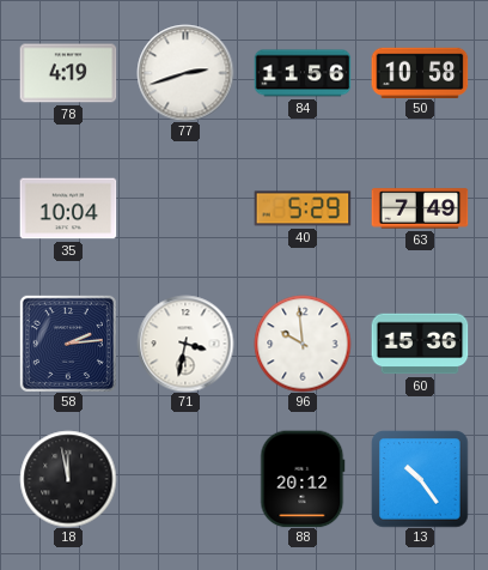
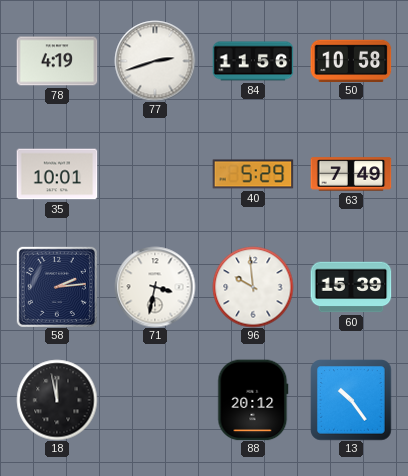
35: 10:04 -> 10:01
60: 15:36 -> 15:39
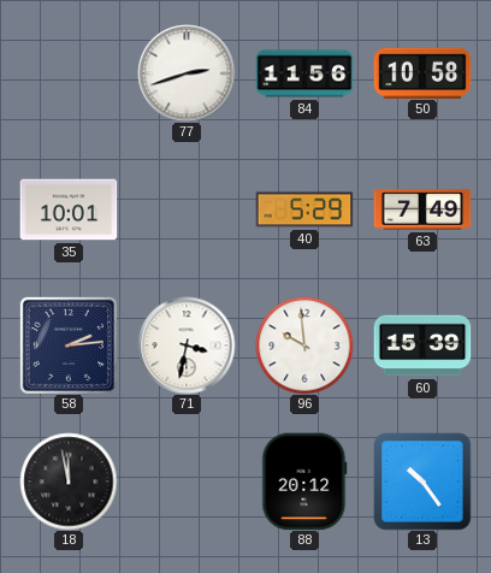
78: 4:19 -> none
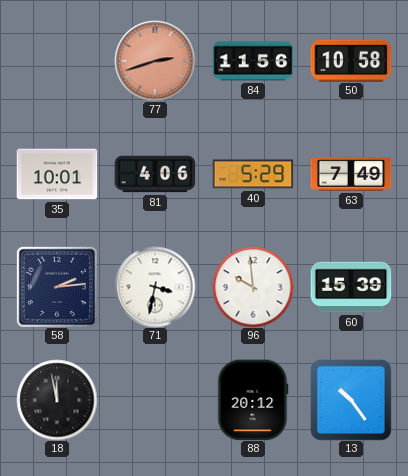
77 dial: white -> salmon
81: none -> 4:06
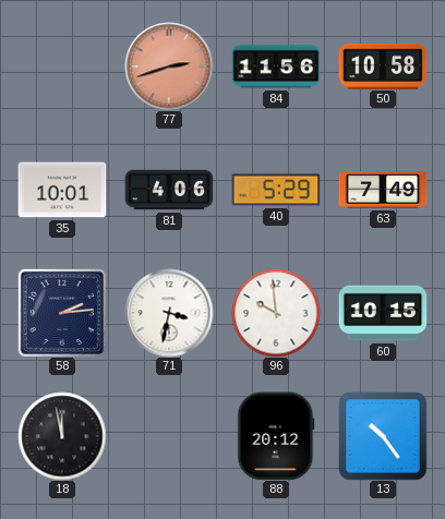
60: 15:39 -> 10:15
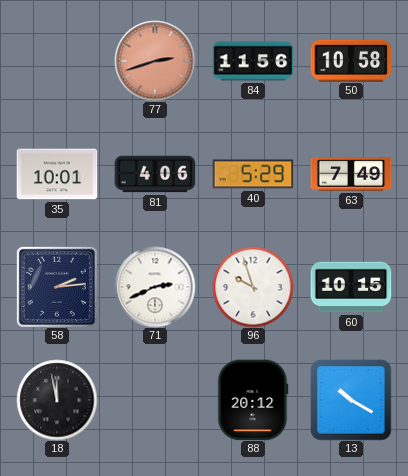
71: 3:32 -> 2:41
96: 9:59 -> 9:57
13: 10:24 -> 10:20
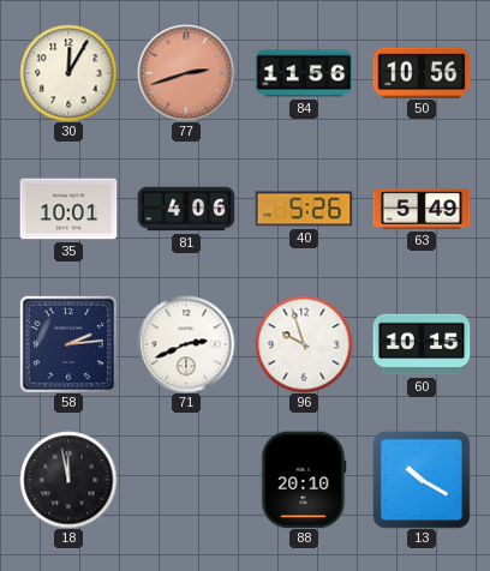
30: none -> 12:05
50: 10:58 -> 10:56
40: 5:29 -> 5:26
63: 7:49 -> 5:49
88: 20:12 -> 20:10
